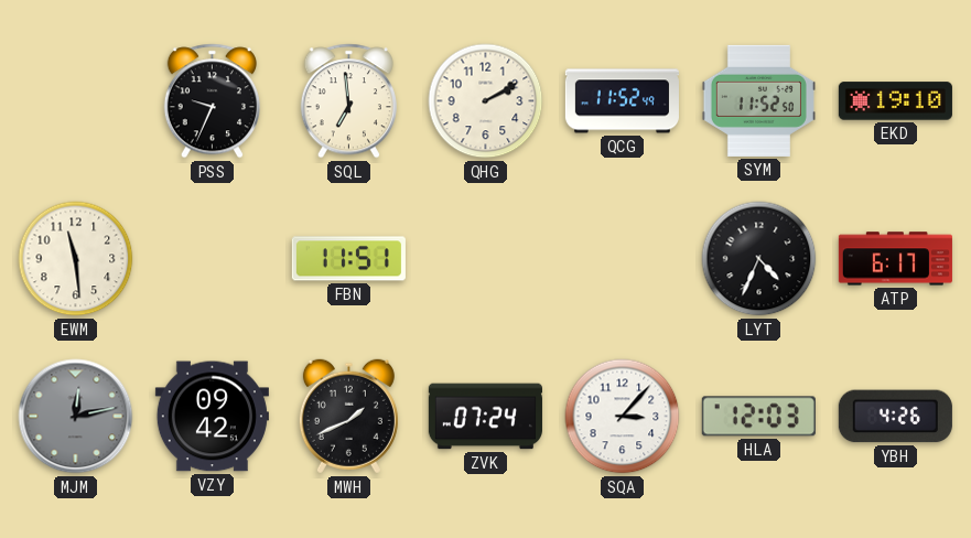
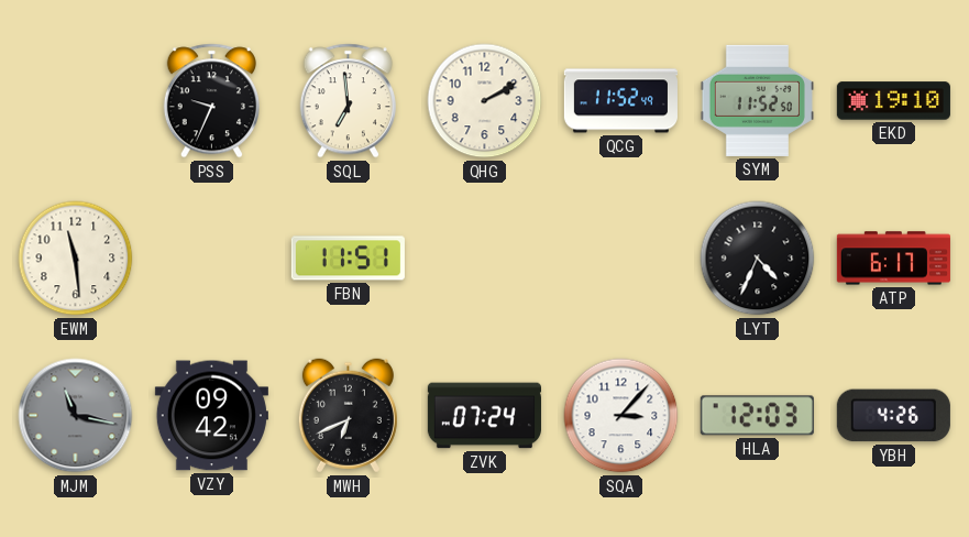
MJM: 12:13 -> 11:17
MWH: 1:41 -> 6:41
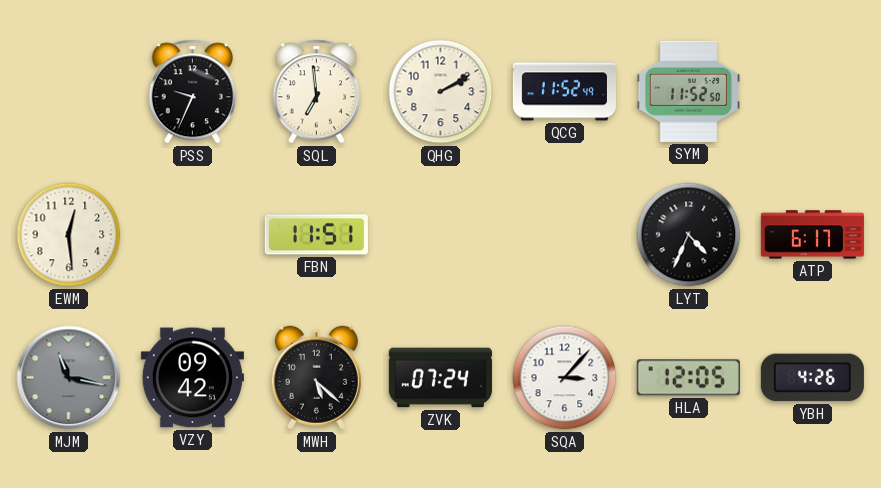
EKD: 19:10 -> none
EWM: 11:29 -> 12:29
MWH: 6:41 -> 5:22
HLA: 12:03 -> 12:05
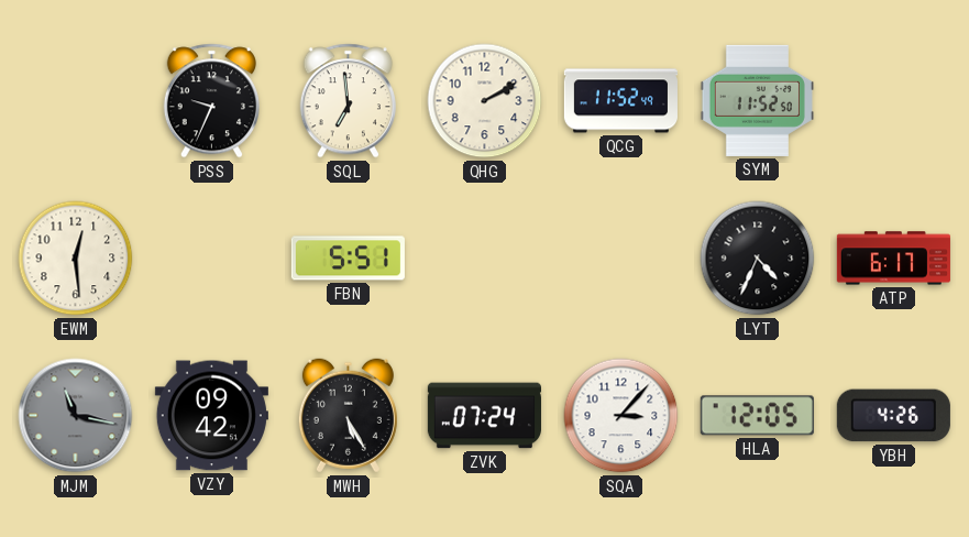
FBN: 11:51 -> 5:51
MWH: 5:22 -> 5:25
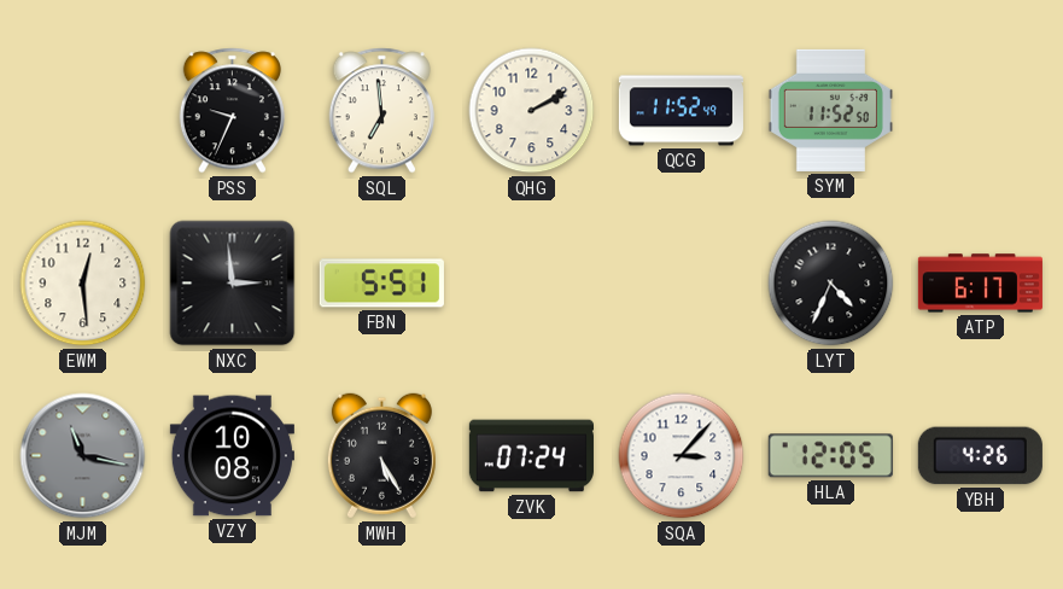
NXC: none -> 2:59
VZY: 09:42 -> 10:08
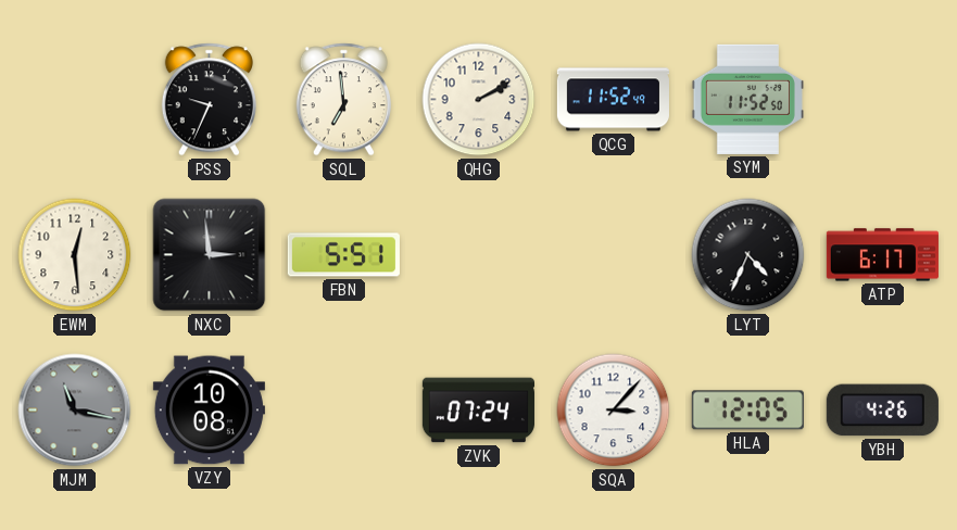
MWH: 5:25 -> none
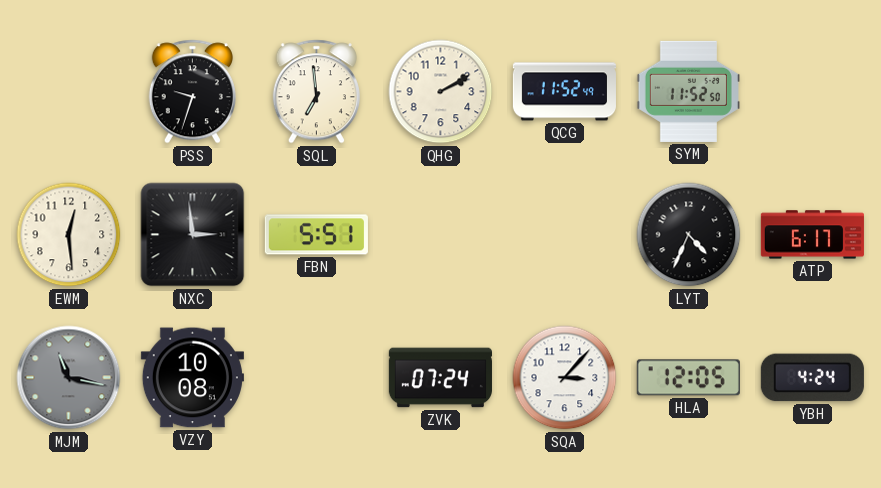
PSS: 9:34 -> 9:33
YBH: 4:26 -> 4:24
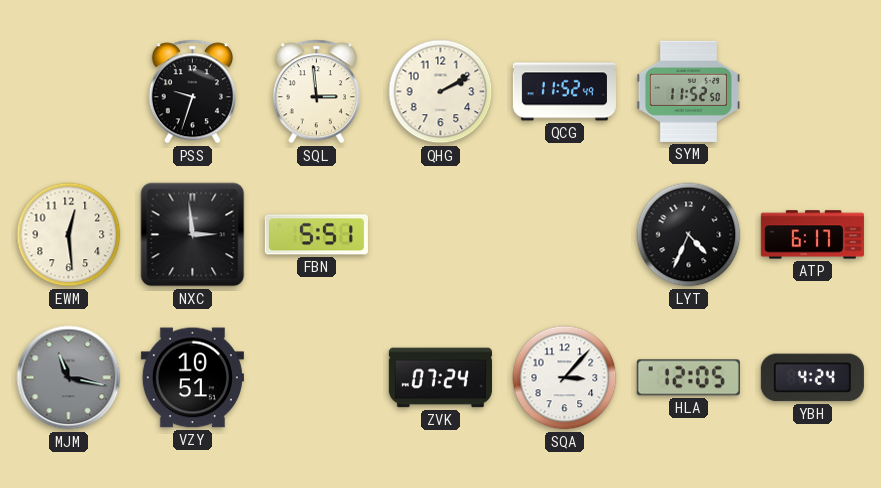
SQL: 6:59 -> 2:59
VZY: 10:08 -> 10:51
